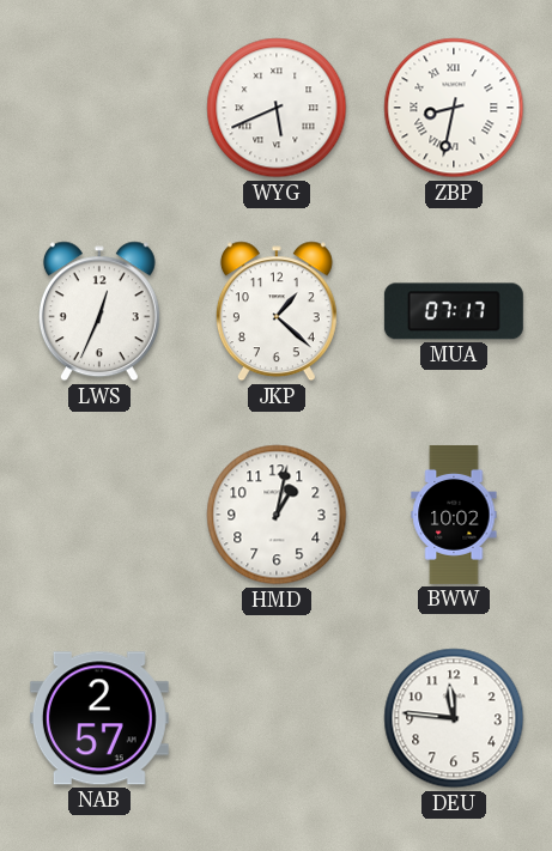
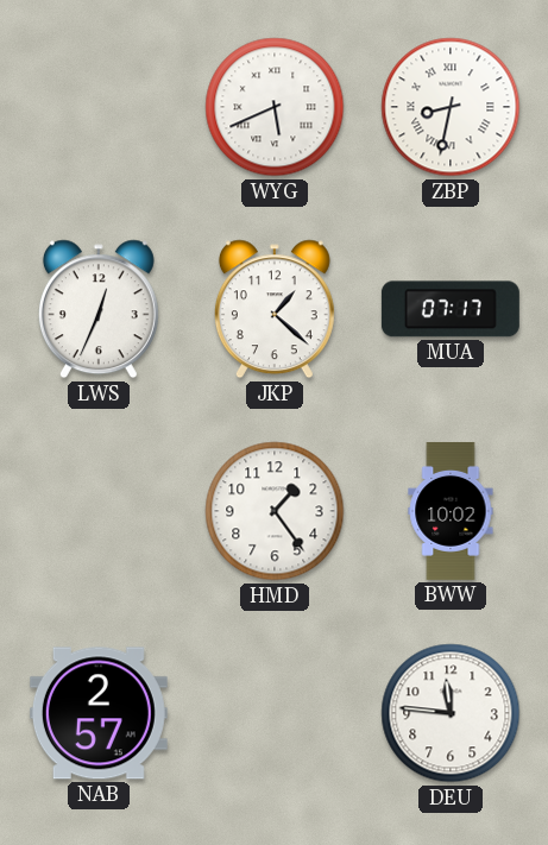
HMD: 1:02 -> 1:24
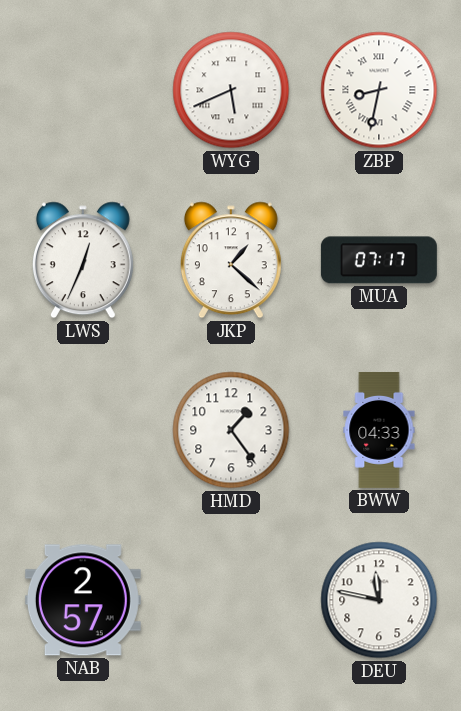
BWW: 10:02 -> 04:33
DEU: 11:46 -> 11:47
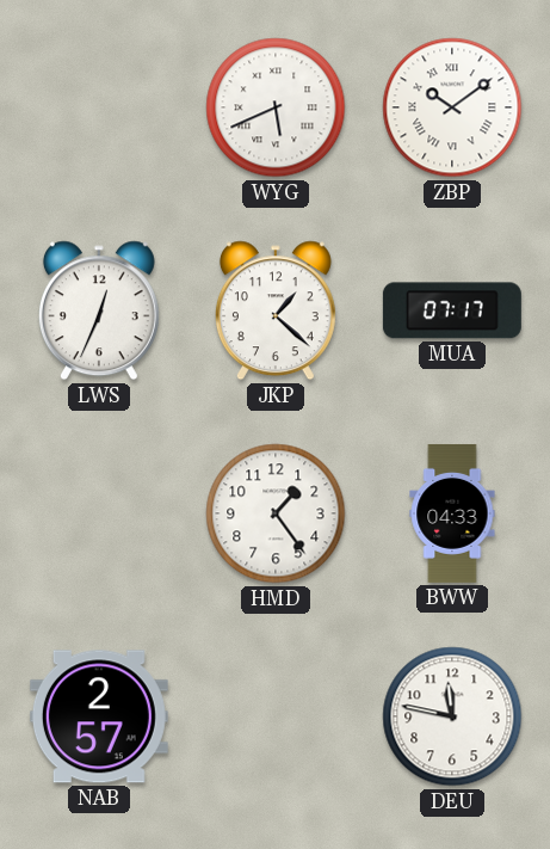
ZBP: 8:32 -> 10:09
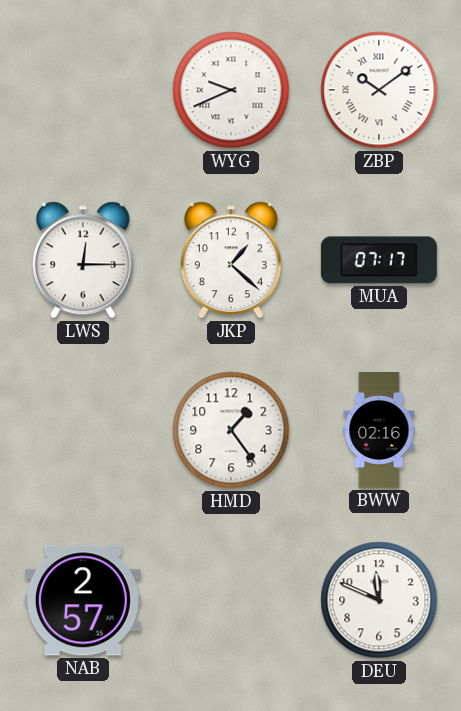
WYG: 5:41 -> 9:41
LWS: 12:34 -> 12:15
BWW: 04:33 -> 02:16
DEU: 11:47 -> 11:49
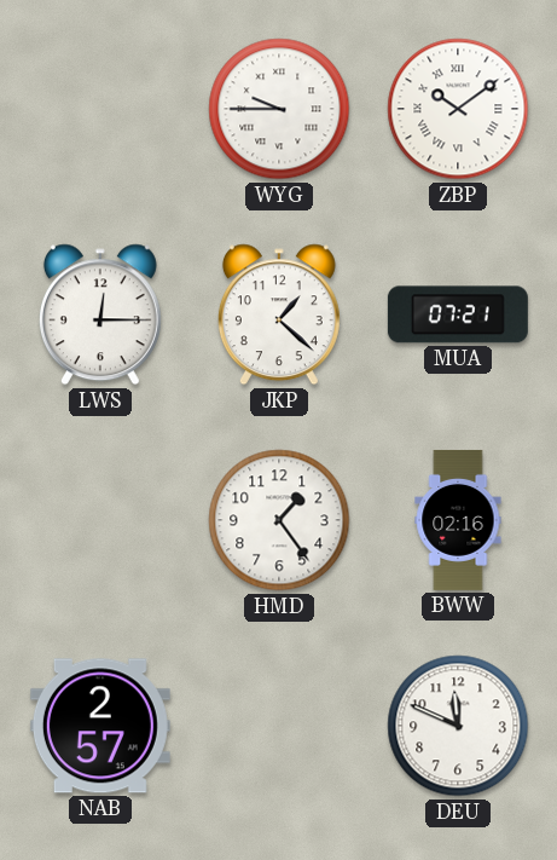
WYG: 9:41 -> 9:45
MUA: 07:17 -> 07:21
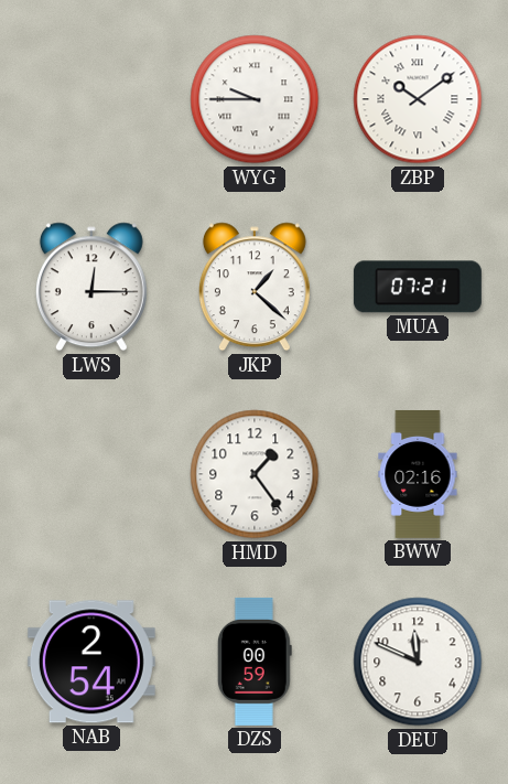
NAB: 2:57 -> 2:54
DZS: none -> 00:59
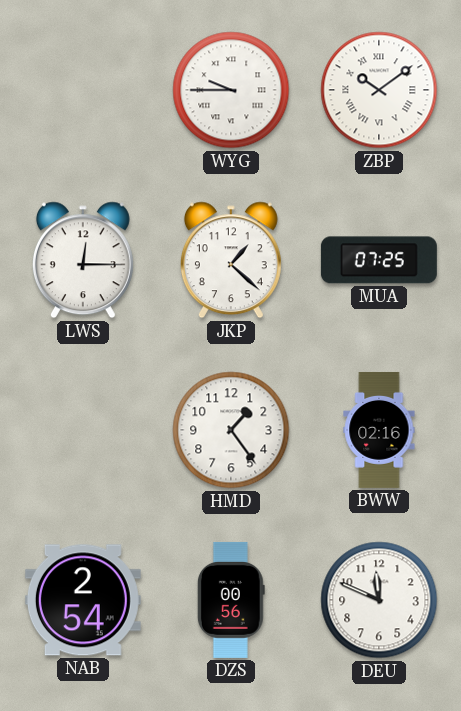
MUA: 07:21 -> 07:25
DZS: 00:59 -> 00:56
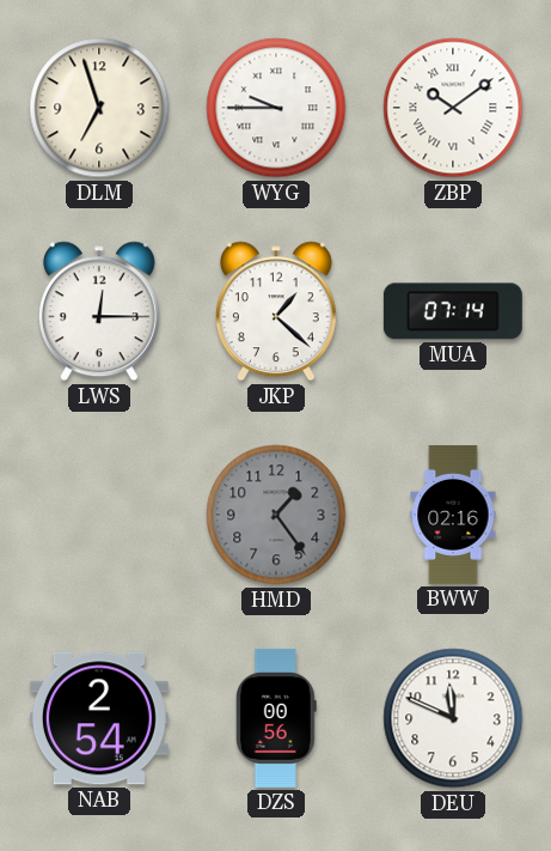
DLM: none -> 6:57
MUA: 07:25 -> 07:14
HMD dial: white -> grey
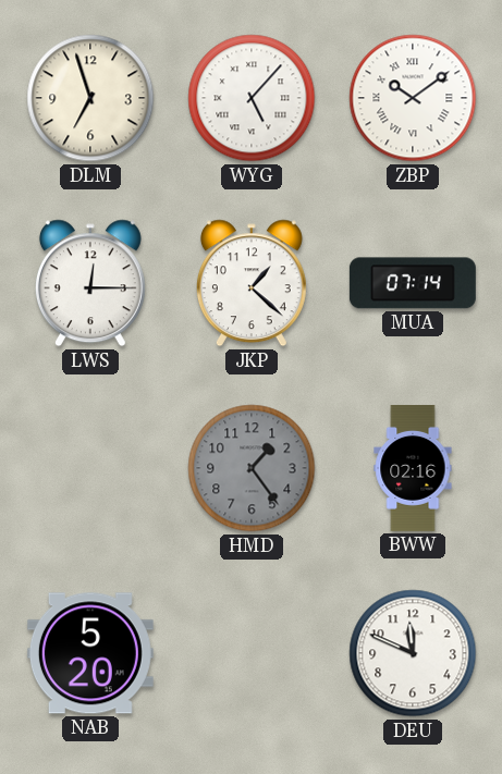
WYG: 9:45 -> 5:07
NAB: 2:54 -> 5:20
DZS: 00:56 -> none
